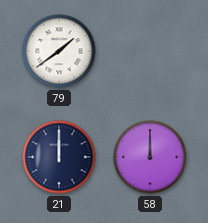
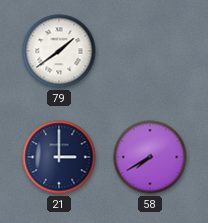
21: 12:00 -> 3:00
58: 12:00 -> 7:40
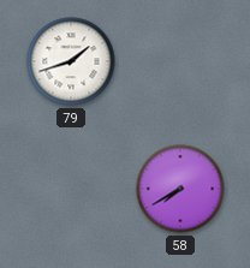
79: 1:39 -> 1:42
21: 3:00 -> none
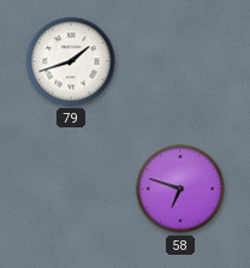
58: 7:40 -> 6:48
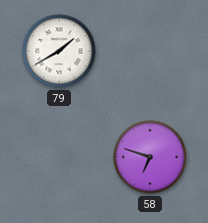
79: 1:42 -> 1:40
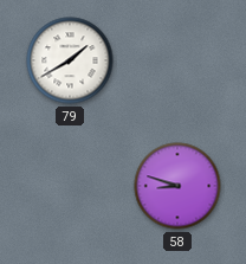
58: 6:48 -> 8:48
